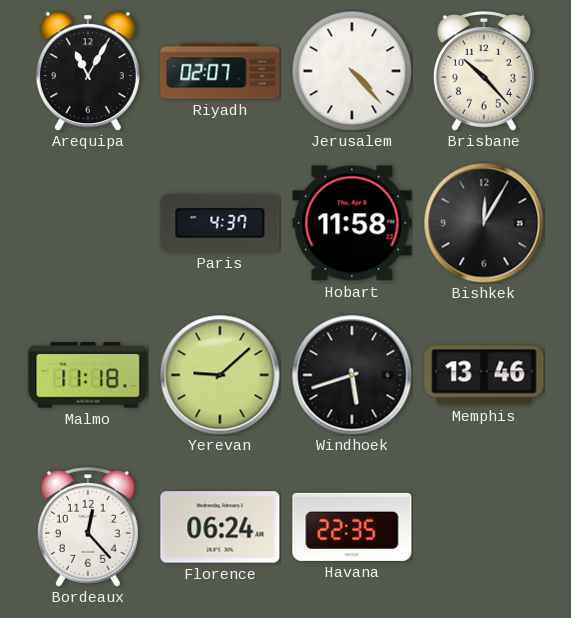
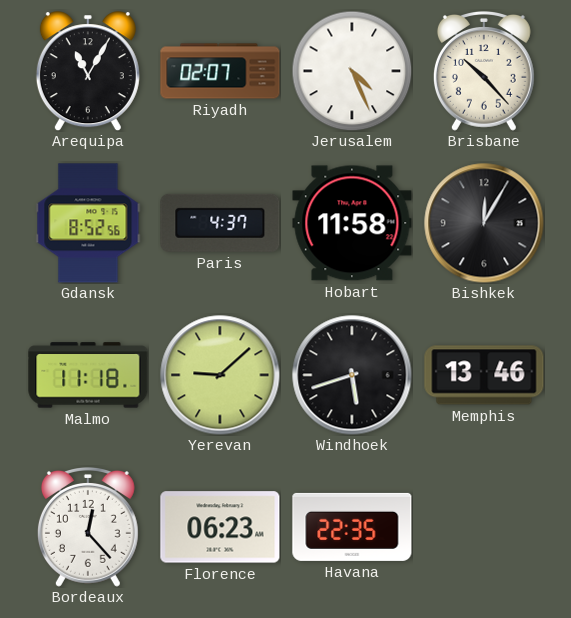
Jerusalem: 4:23 -> 4:26
Gdansk: none -> 8:52
Florence: 06:24 -> 06:23
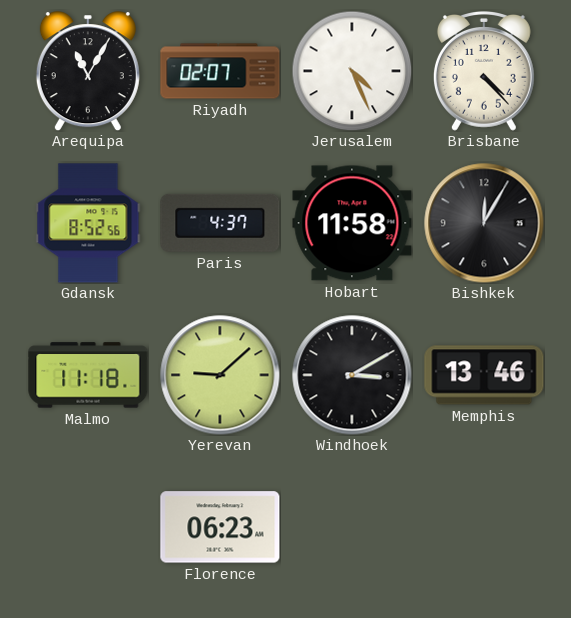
Brisbane: 10:23 -> 4:23
Windhoek: 5:42 -> 3:10
Bordeaux: 12:23 -> none
Havana: 22:35 -> none
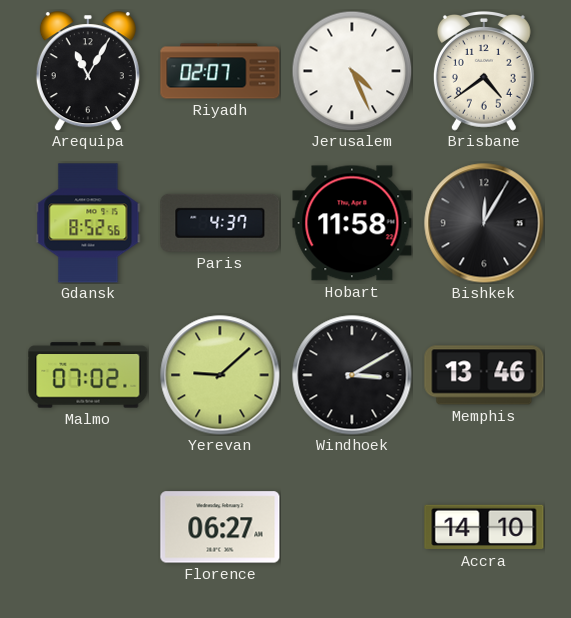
Brisbane: 4:23 -> 4:39
Malmo: 11:18 -> 07:02
Florence: 06:23 -> 06:27
Accra: none -> 14:10
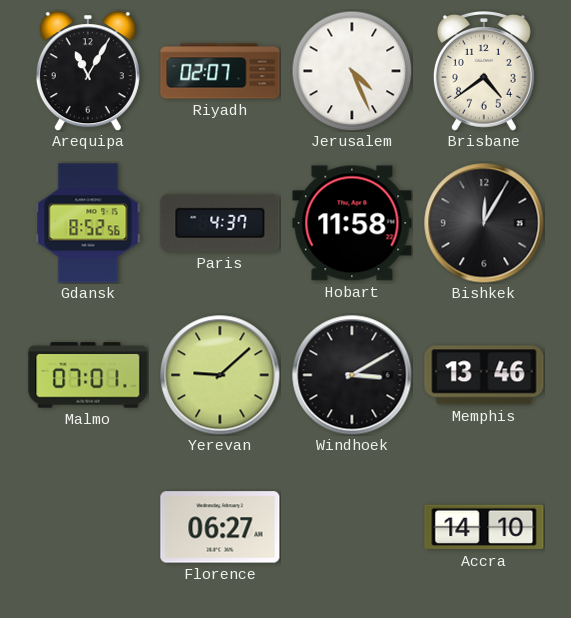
Malmo: 07:02 -> 07:01
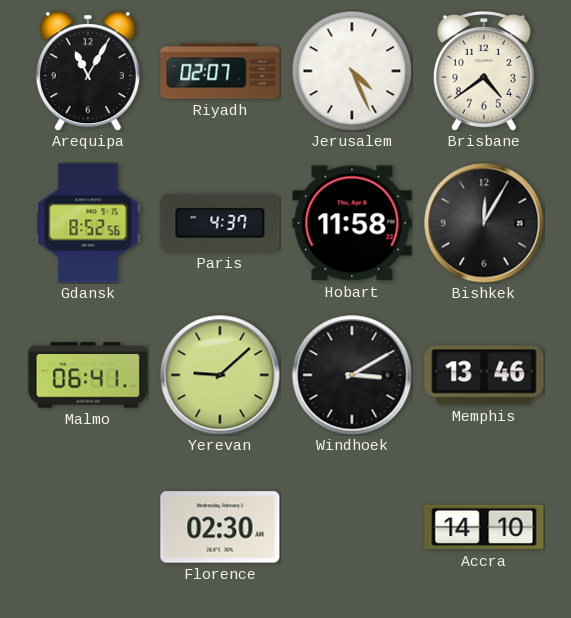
Malmo: 07:01 -> 06:41
Florence: 06:27 -> 02:30
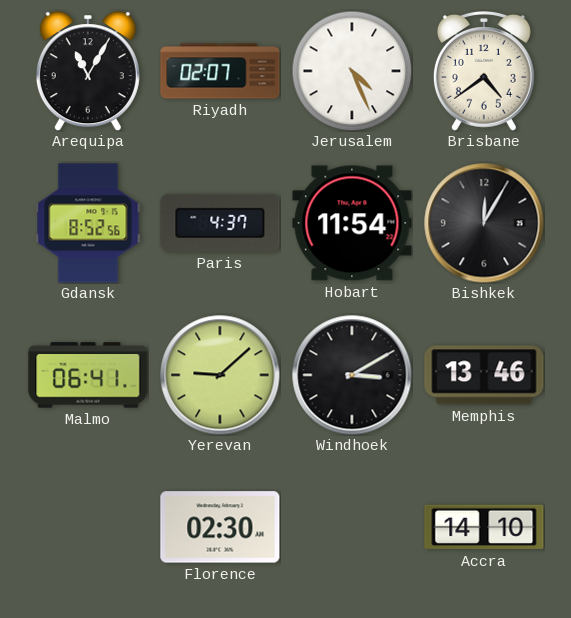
Hobart: 11:58 -> 11:54
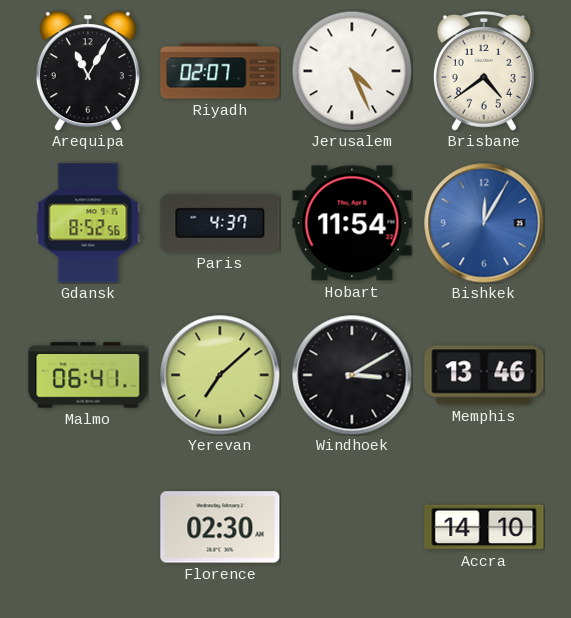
Bishkek dial: black -> blue
Yerevan: 9:08 -> 7:08
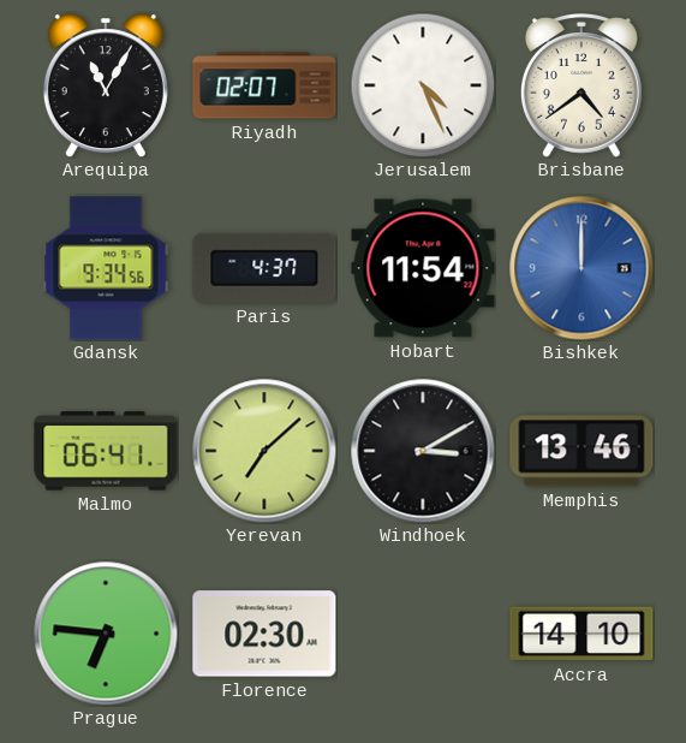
Gdansk: 8:52 -> 9:34
Bishkek: 12:05 -> 12:00
Prague: none -> 6:46
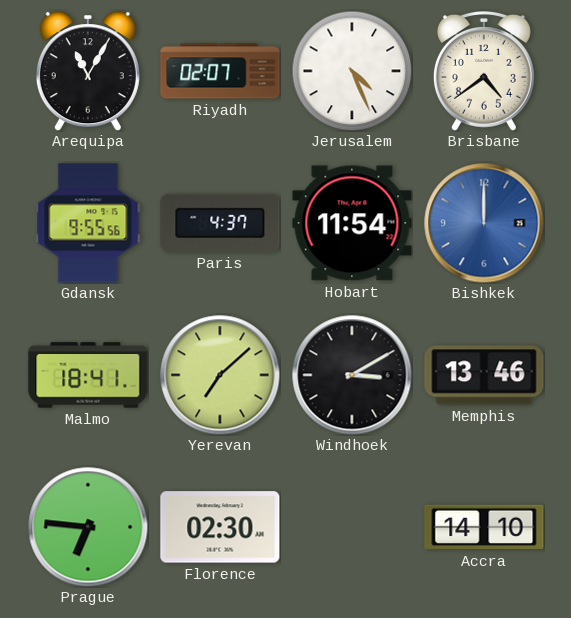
Gdansk: 9:34 -> 9:55
Malmo: 06:41 -> 18:41
